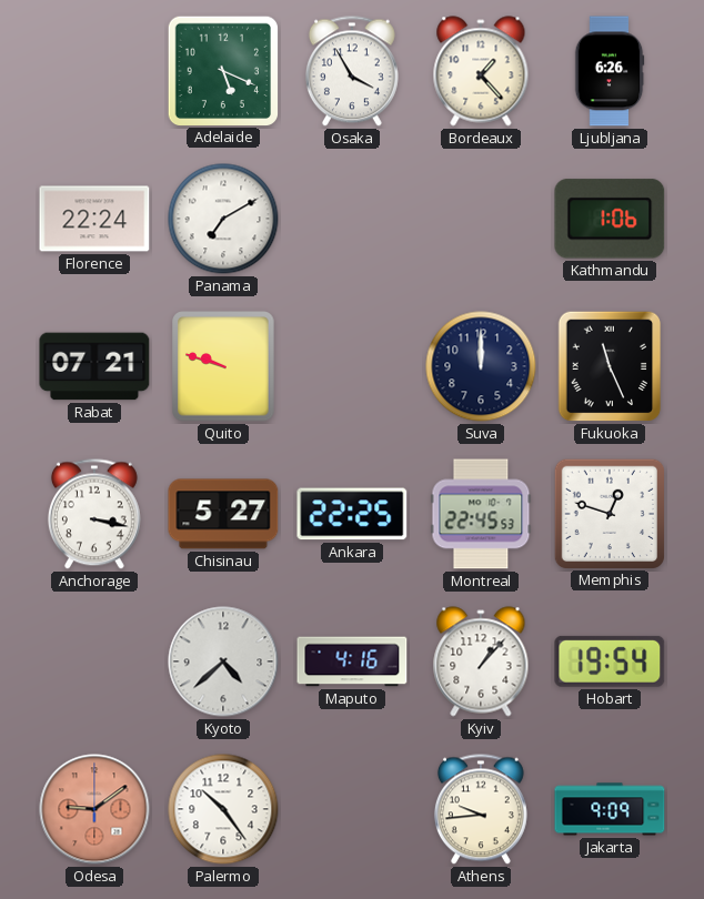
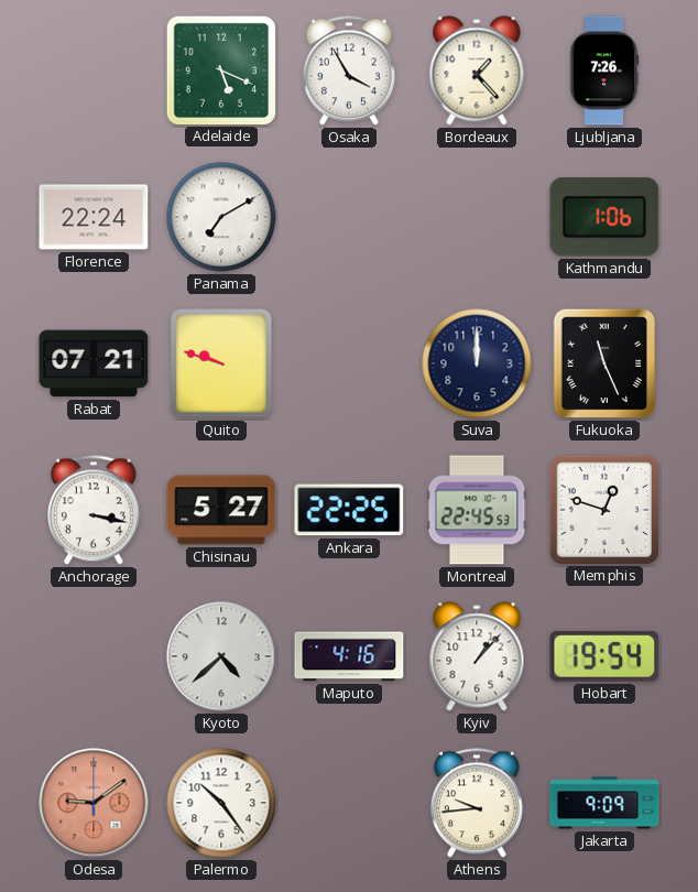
Ljubljana: 6:26 -> 7:26
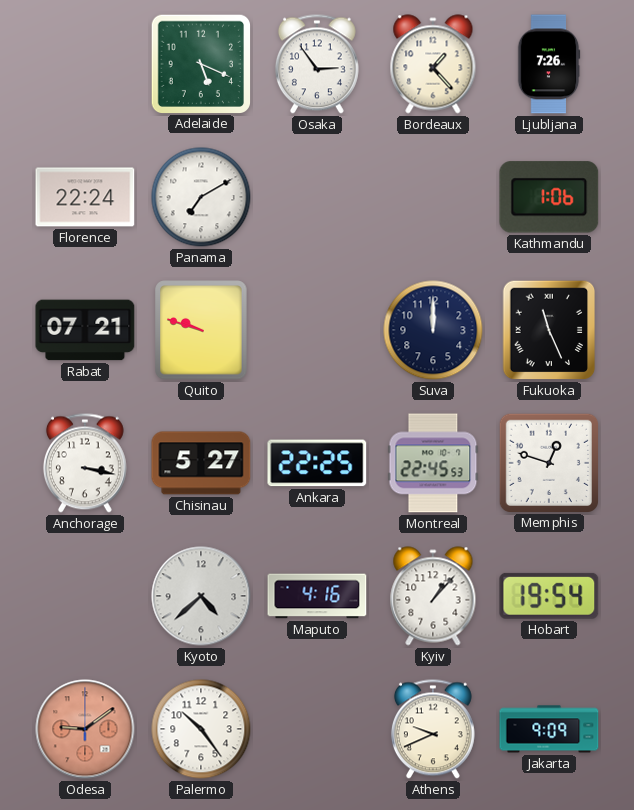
Osaka: 3:55 -> 2:54
Athens: 9:44 -> 9:41
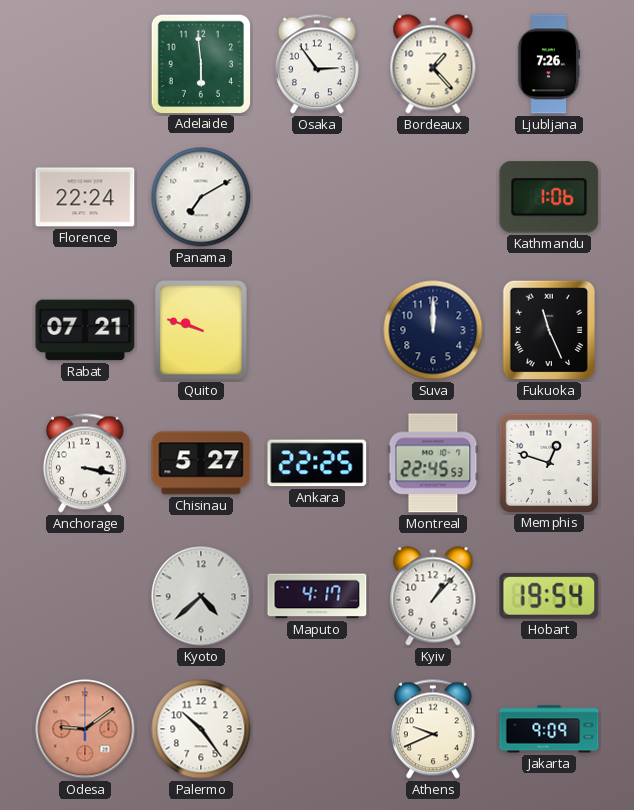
Adelaide: 5:19 -> 5:59
Maputo: 4:16 -> 4:17
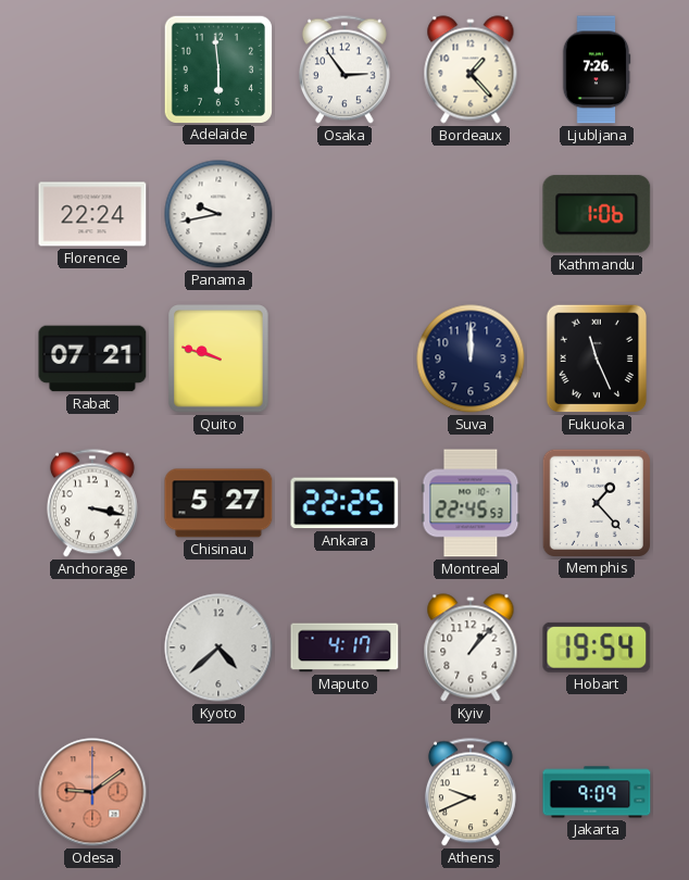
Panama: 7:10 -> 9:43
Memphis: 12:48 -> 1:23
Palermo: 10:24 -> none
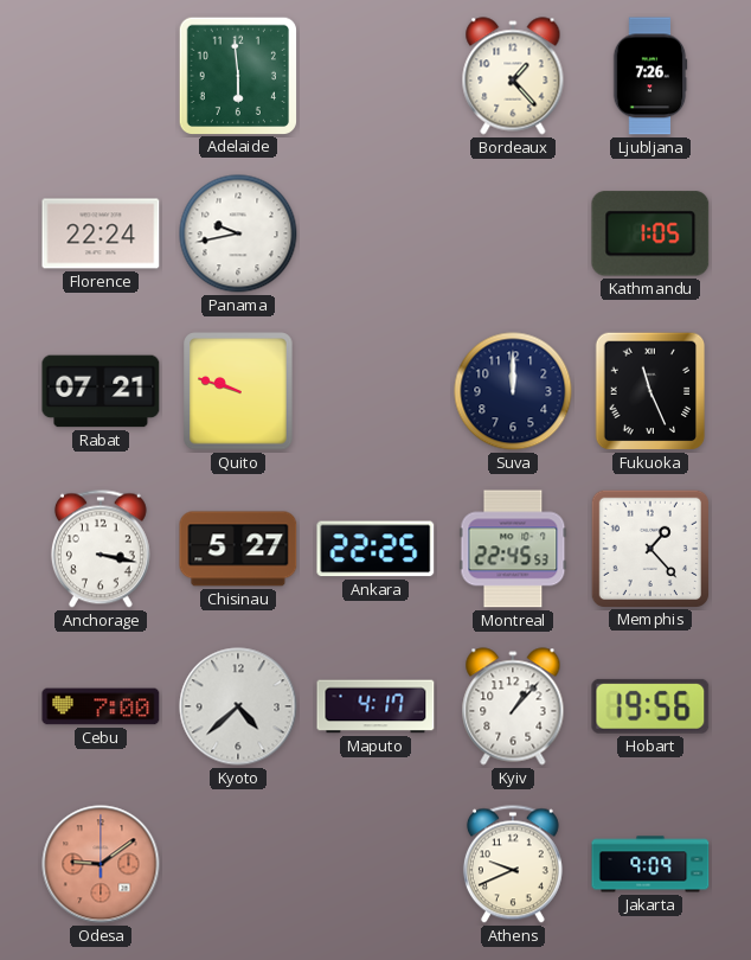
Osaka: 2:54 -> none
Kathmandu: 1:06 -> 1:05
Cebu: none -> 7:00
Hobart: 19:54 -> 19:56
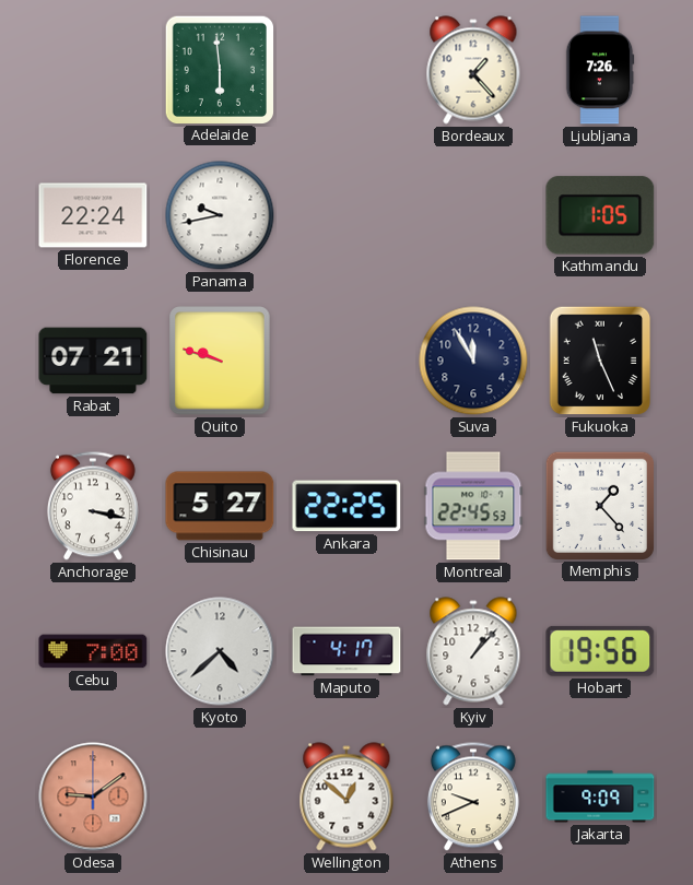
Suva: 12:00 -> 11:55
Wellington: none -> 12:52
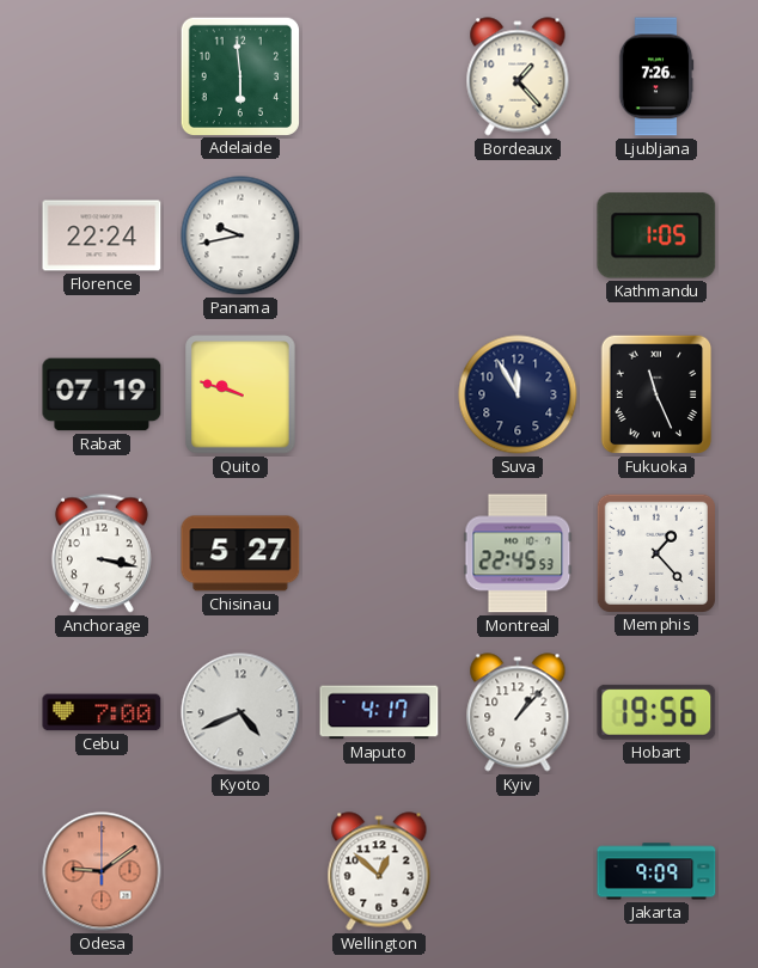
Rabat: 07:21 -> 07:19
Ankara: 22:25 -> none
Kyoto: 4:38 -> 4:41
Athens: 9:41 -> none
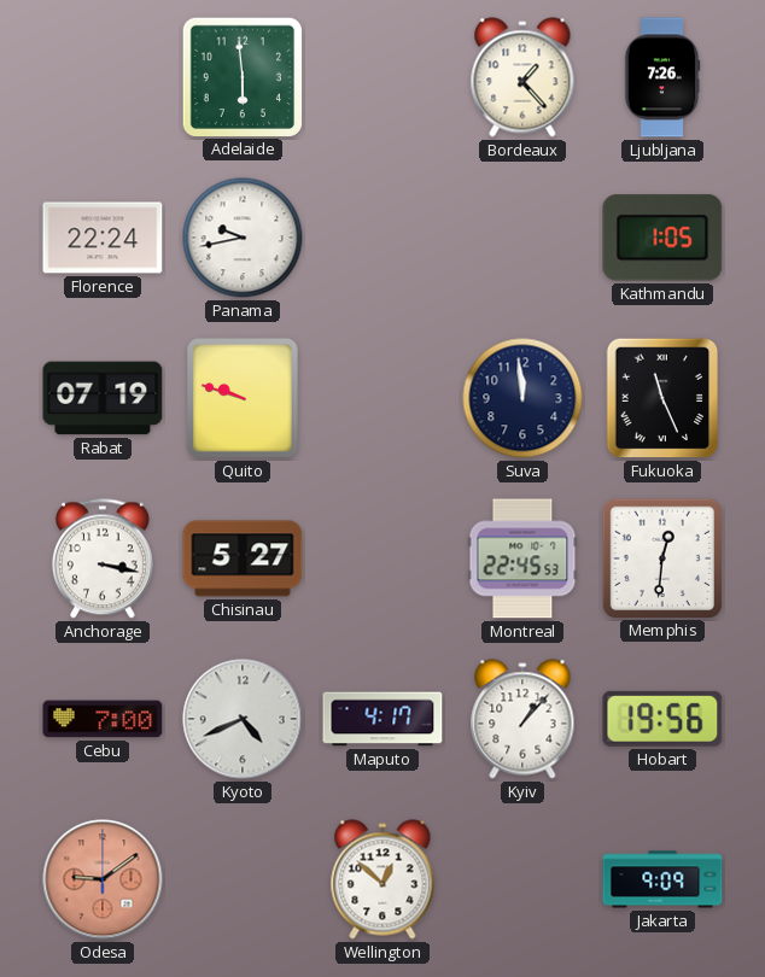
Suva: 11:55 -> 11:59
Memphis: 1:23 -> 12:31
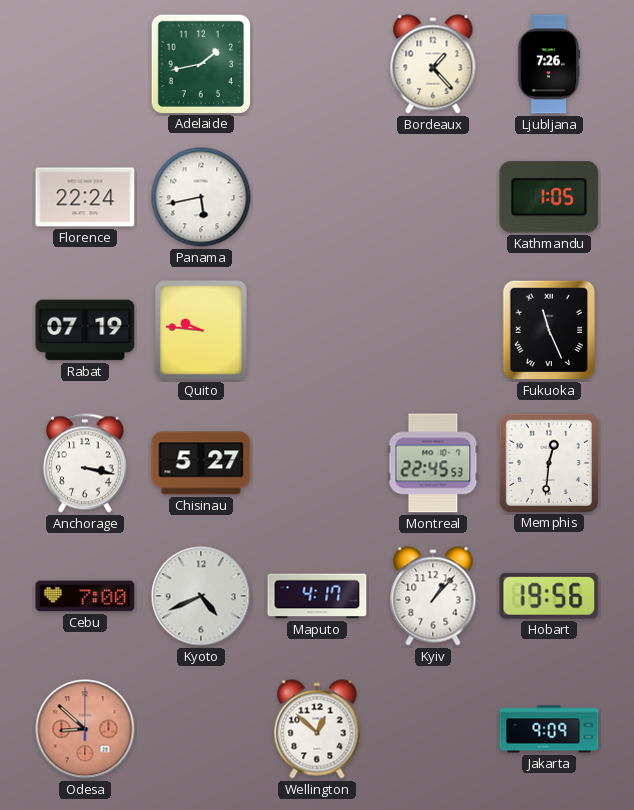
Adelaide: 5:59 -> 1:43
Panama: 9:43 -> 5:43
Quito: 9:48 -> 9:46
Suva: 11:59 -> none
Odesa: 9:09 -> 8:52
